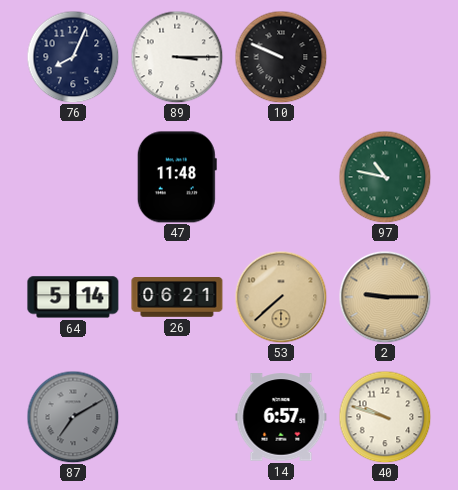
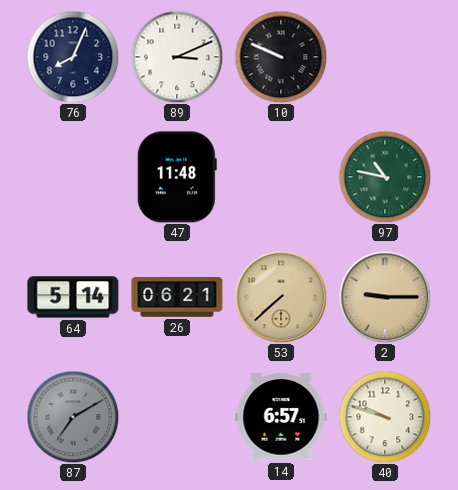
89: 3:15 -> 3:11
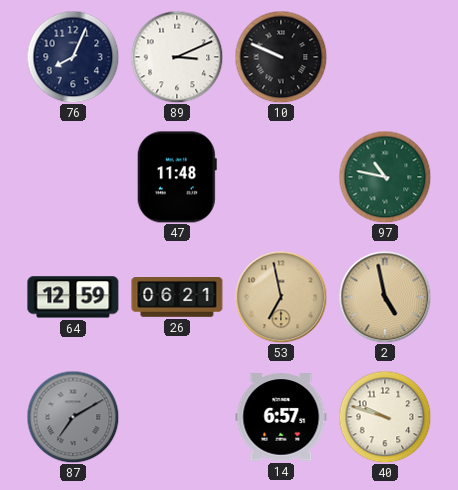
64: 5:14 -> 12:59
53: 7:38 -> 6:58
2: 9:15 -> 4:58
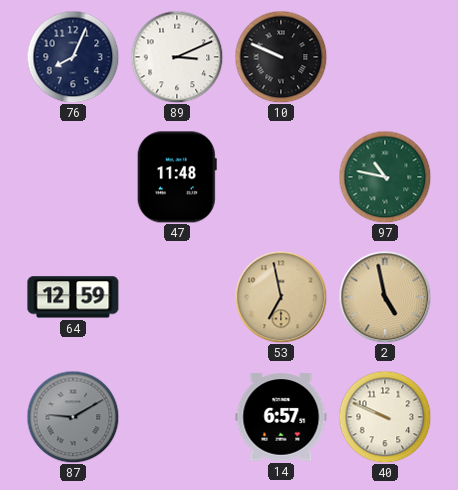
26: 06:21 -> none
87: 7:10 -> 9:10
40: 9:48 -> 9:49
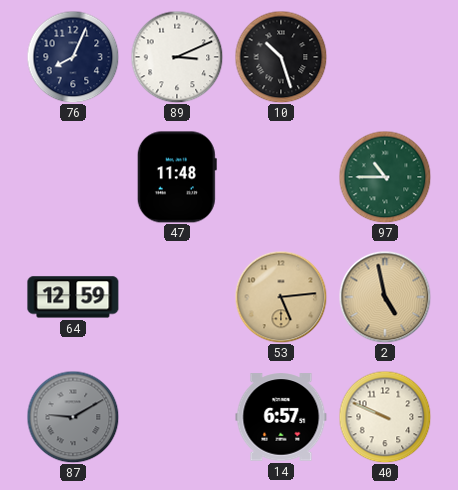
10: 9:49 -> 10:27
97: 10:47 -> 10:45
53: 6:58 -> 5:14
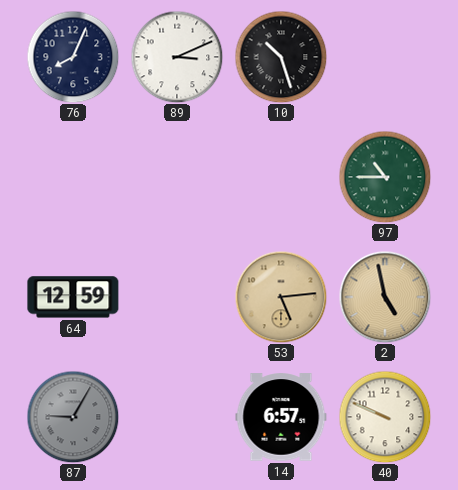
47: 11:48 -> none
87: 9:10 -> 9:05
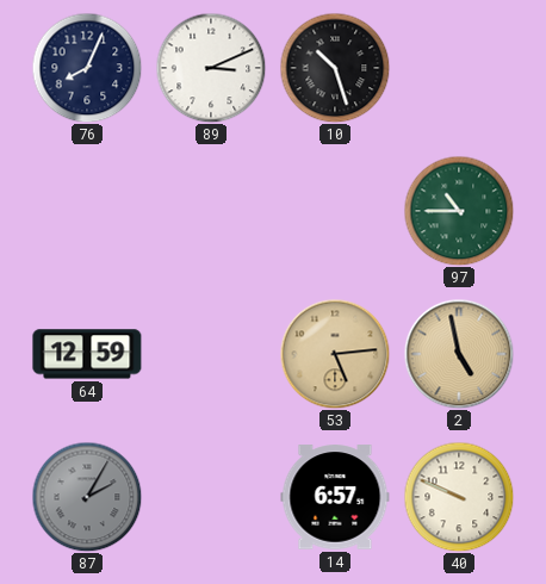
87: 9:05 -> 2:05
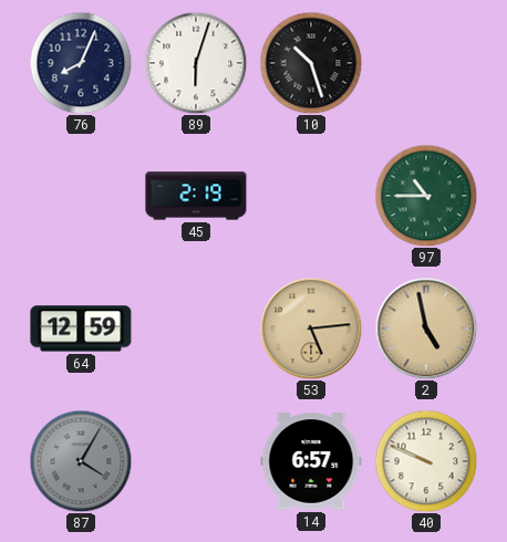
89: 3:11 -> 6:03
45: none -> 2:19
87: 2:05 -> 4:05
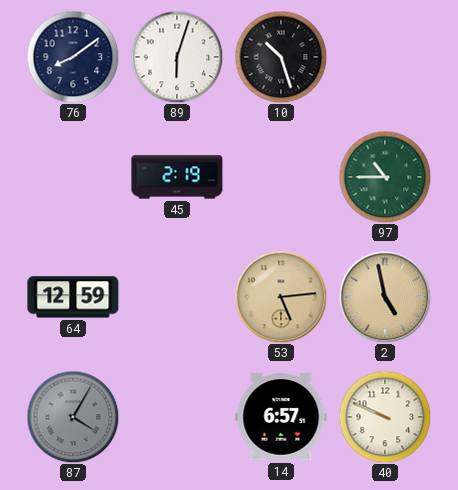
76: 8:04 -> 8:09
